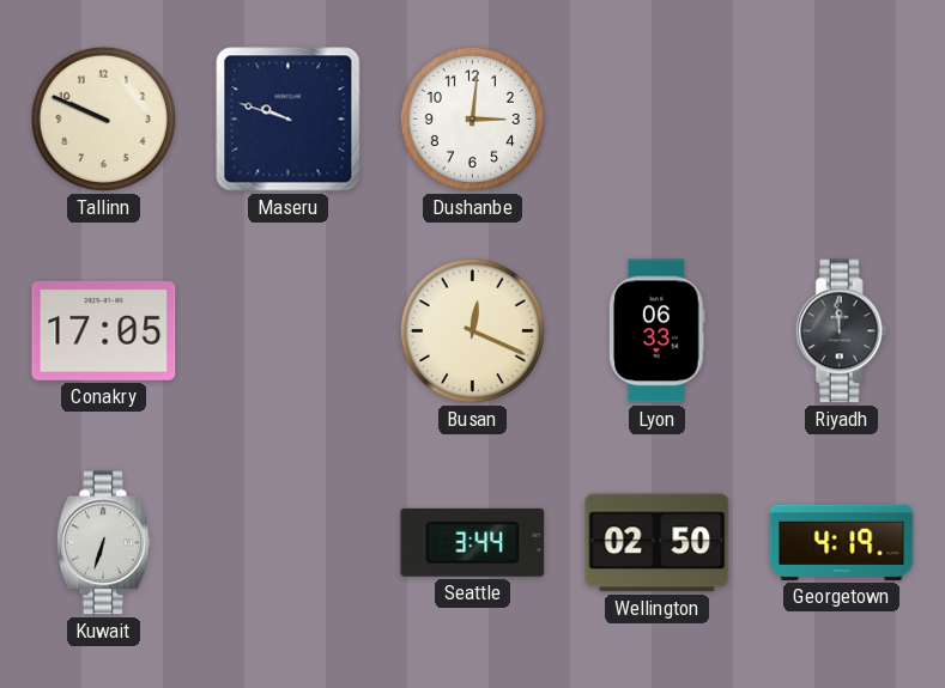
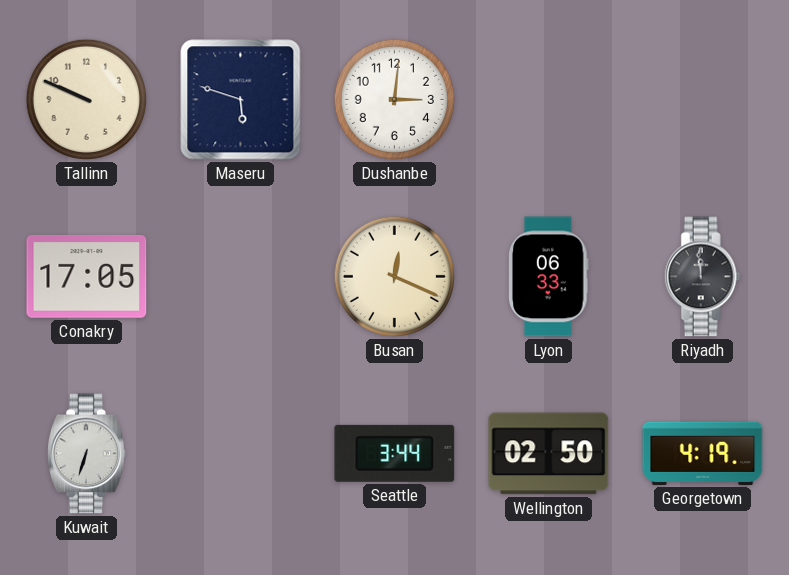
Maseru: 9:48 -> 5:48
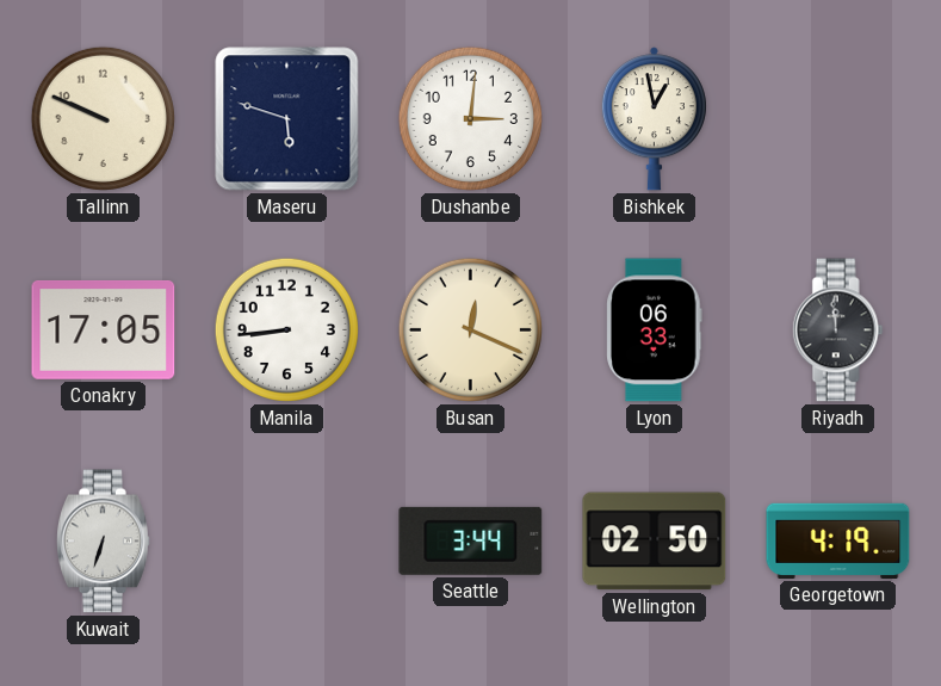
Bishkek: none -> 12:58
Manila: none -> 8:44
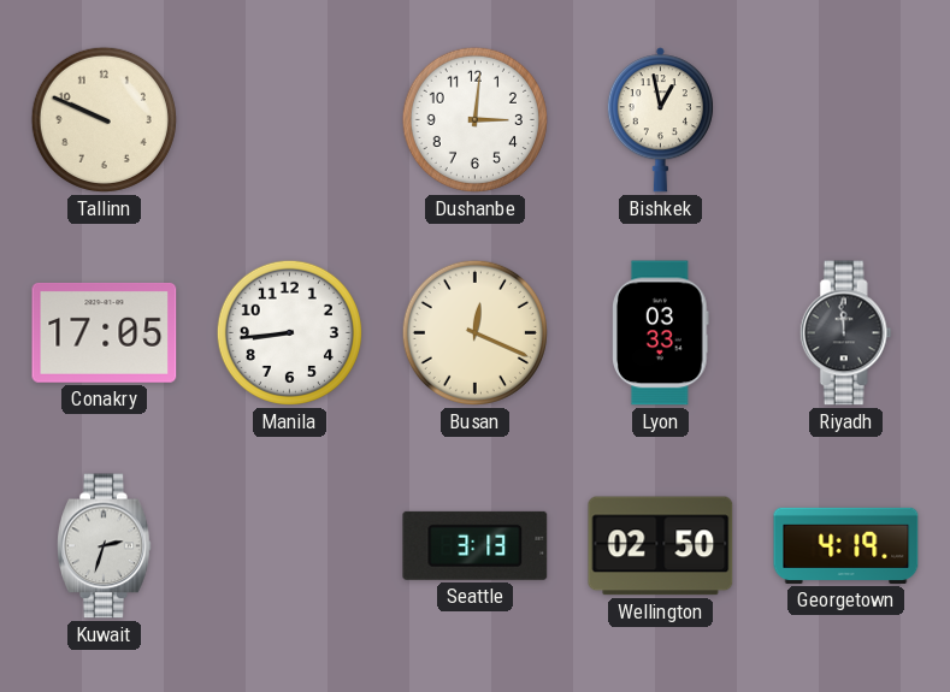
Maseru: 5:48 -> none
Lyon: 06:33 -> 03:33
Kuwait: 6:33 -> 2:33
Seattle: 3:44 -> 3:13
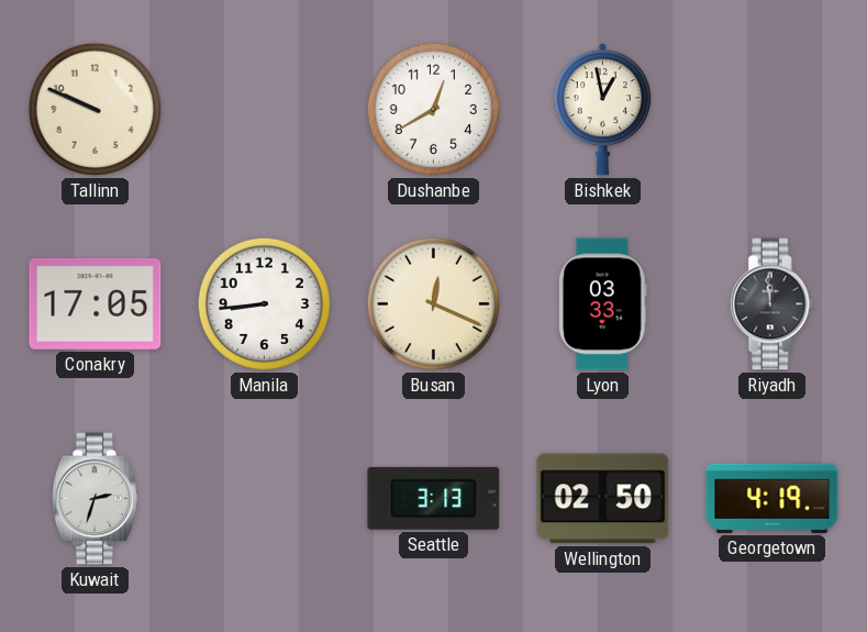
Dushanbe: 3:01 -> 12:40
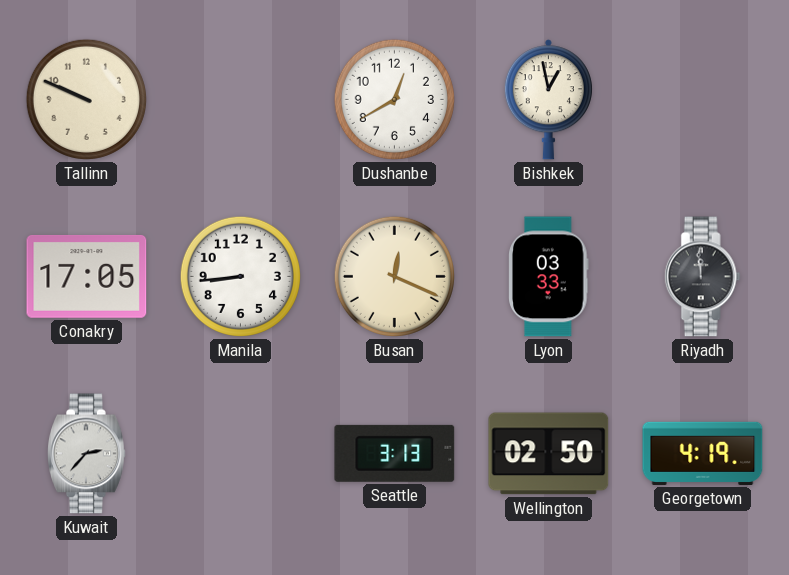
Kuwait: 2:33 -> 2:37
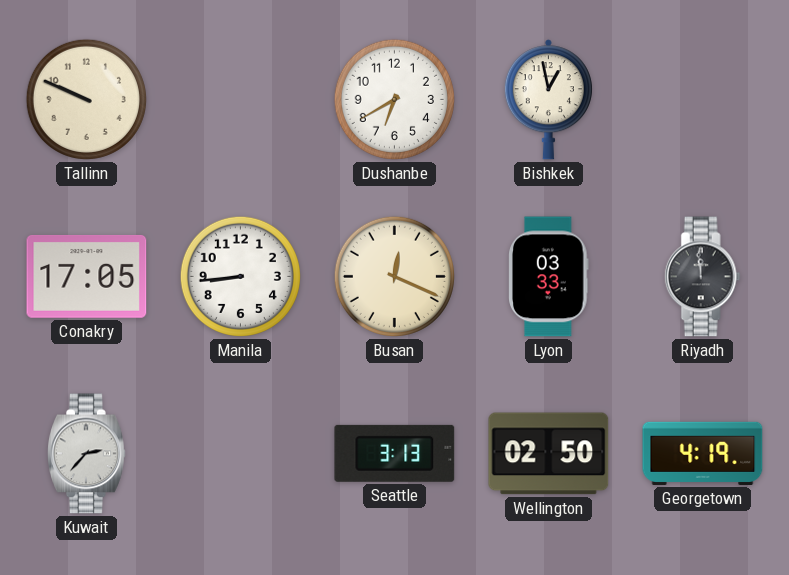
Dushanbe: 12:40 -> 6:40
